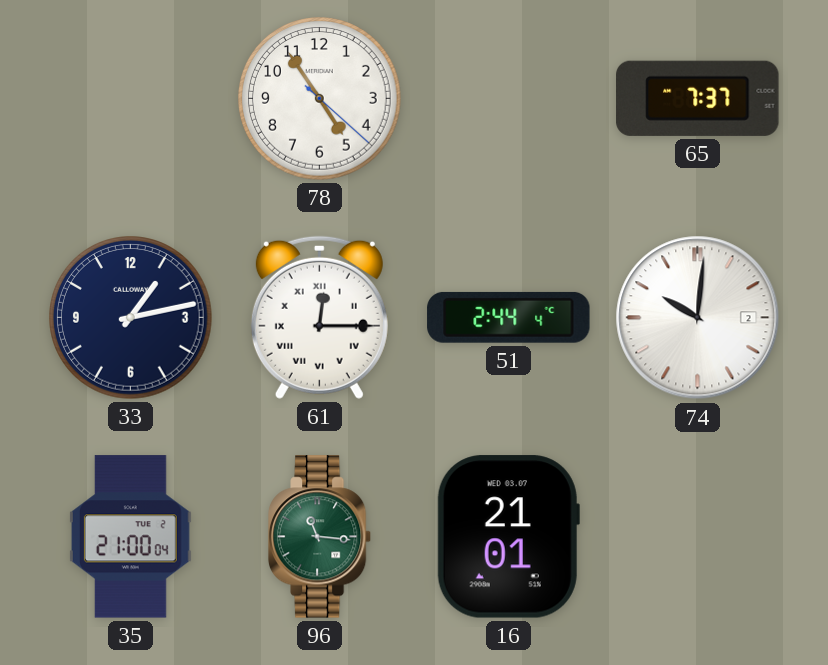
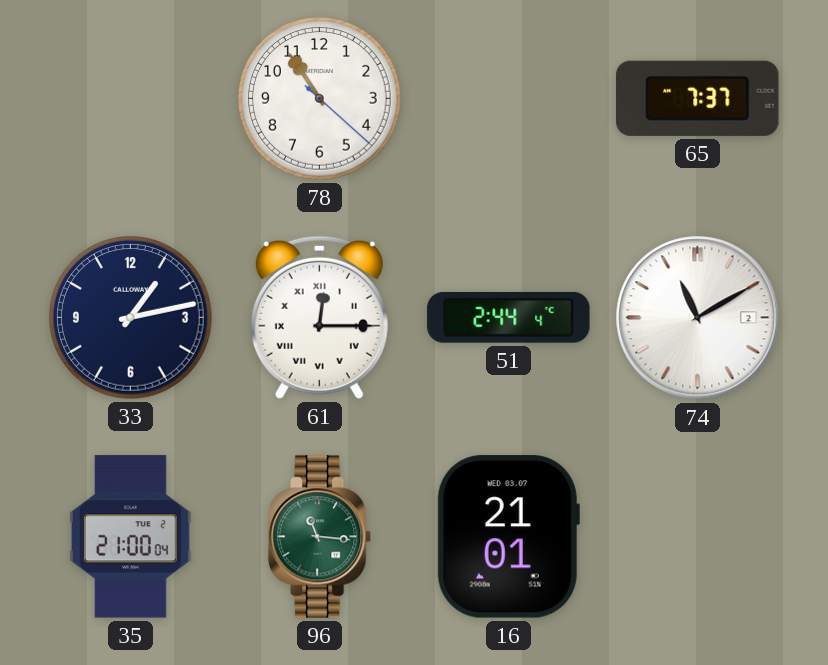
78: 4:54 -> 10:54
74: 10:01 -> 11:10
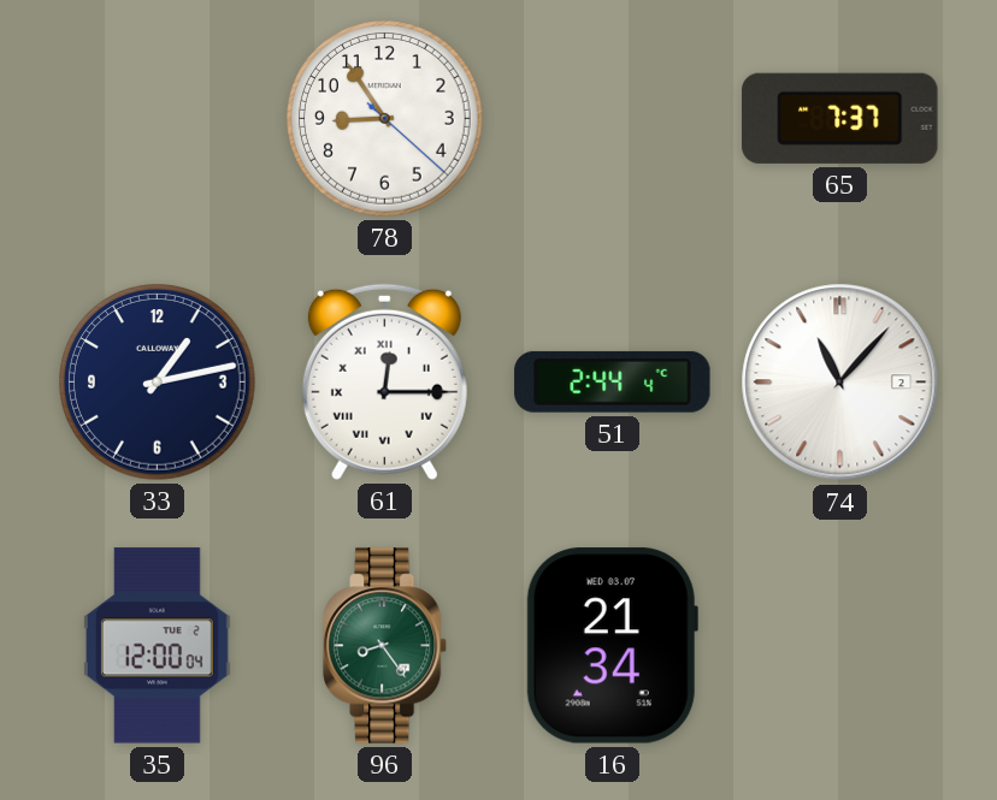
78: 10:54 -> 8:54
74: 11:10 -> 11:07
35: 21:00 -> 12:00
96: 11:16 -> 8:24
16: 21:01 -> 21:34
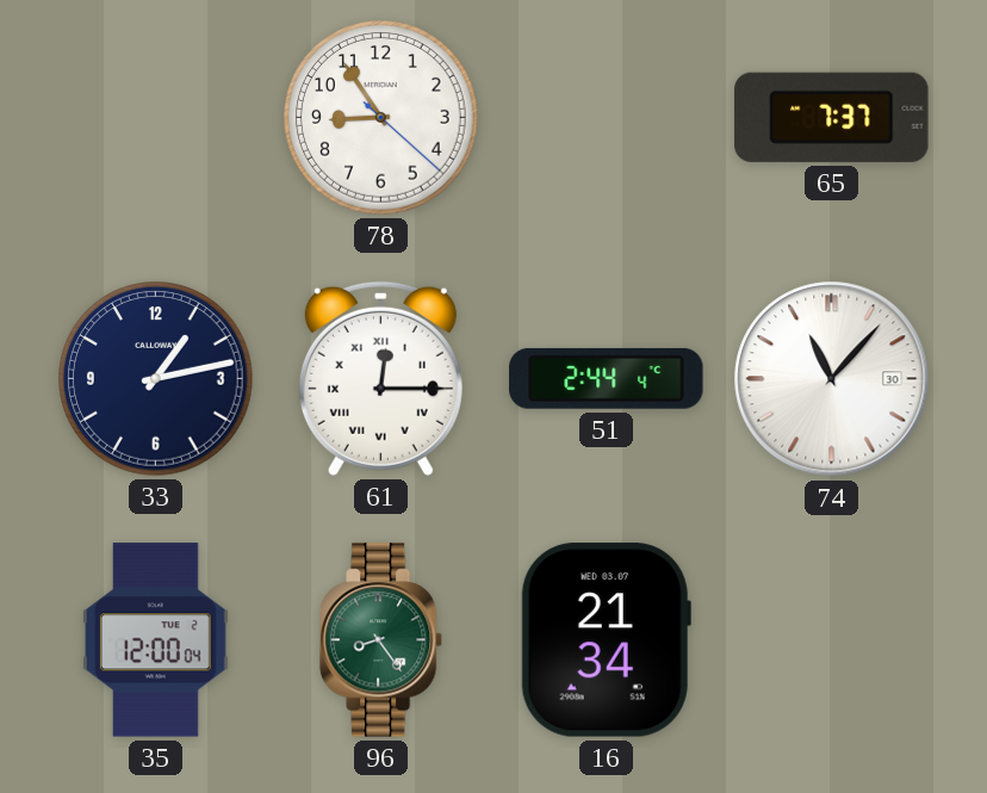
74 date: 2 -> 30
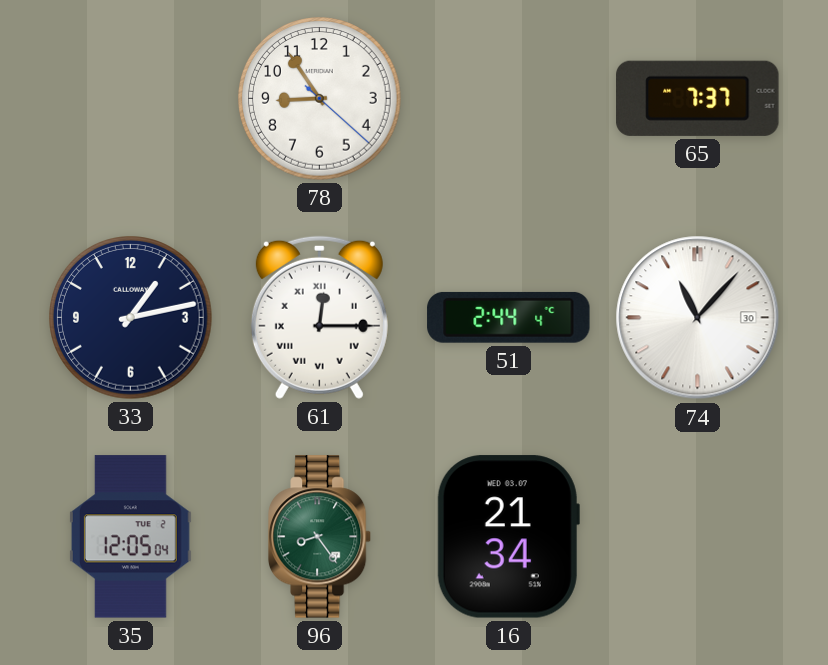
35: 12:00 -> 12:05
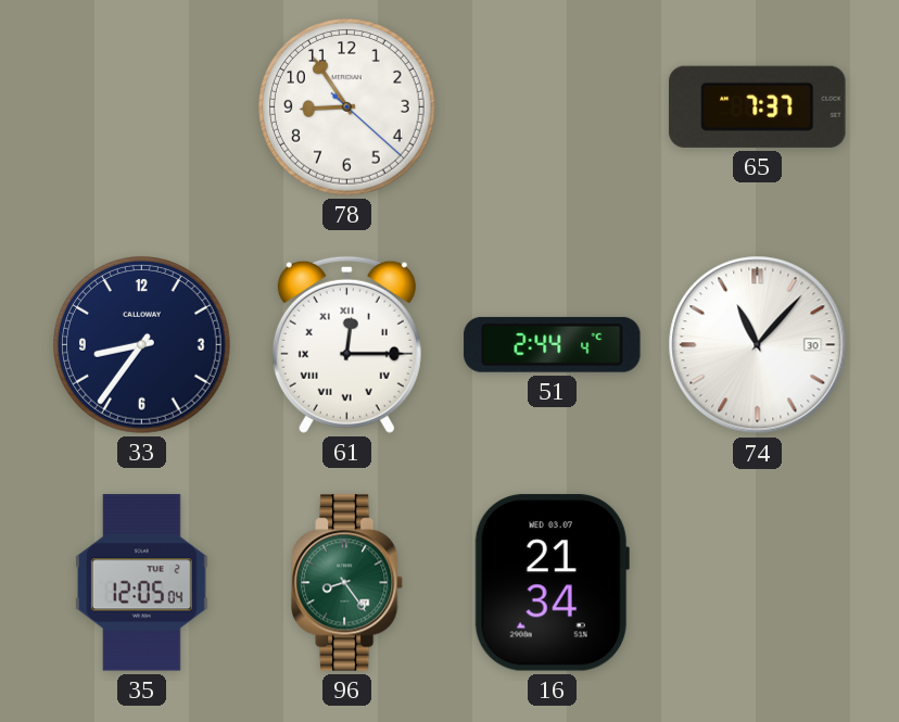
33: 1:13 -> 8:36
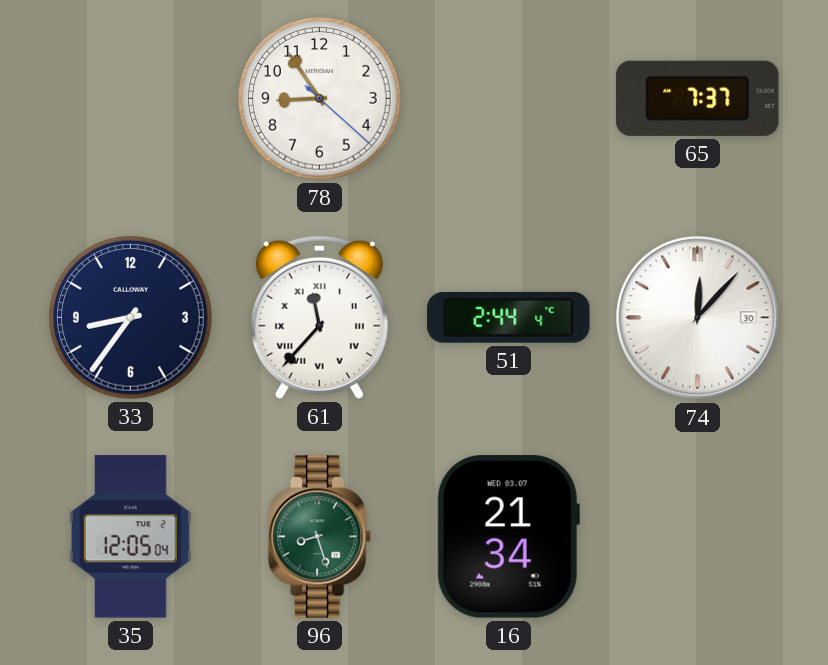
61: 12:15 -> 11:37
74: 11:07 -> 12:07
96: 8:24 -> 8:27
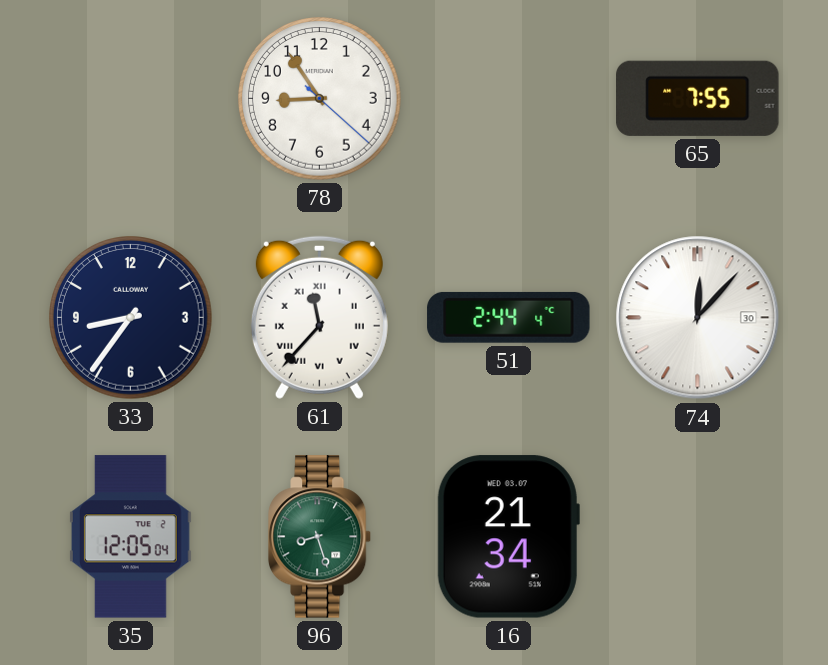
65: 7:37 -> 7:55
